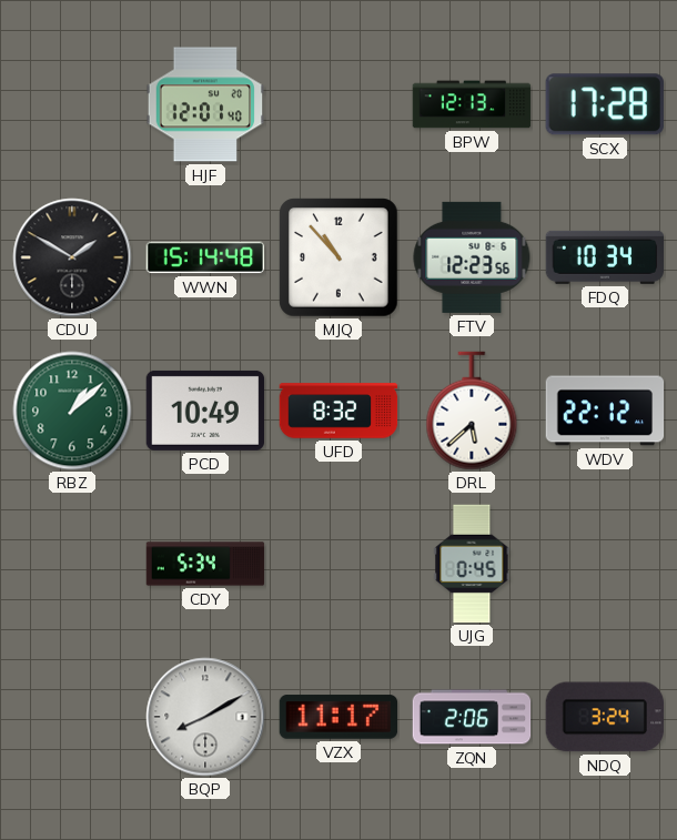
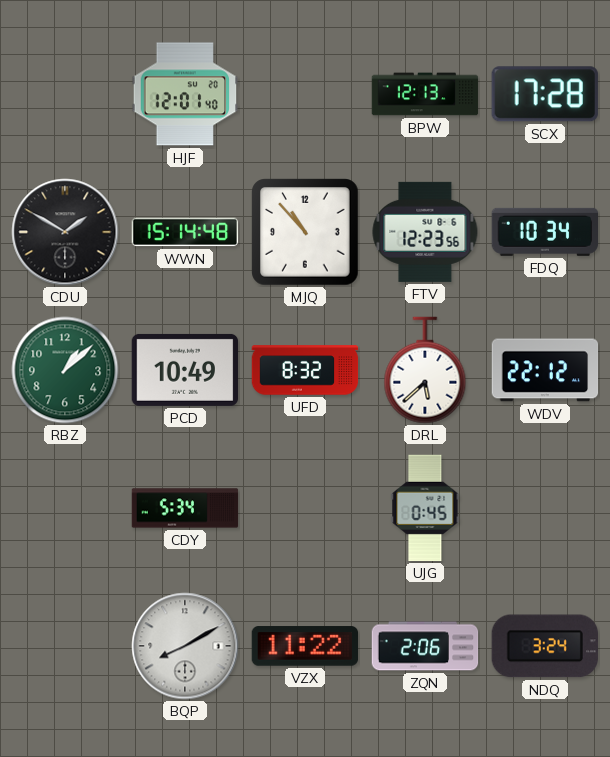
VZX: 11:17 -> 11:22
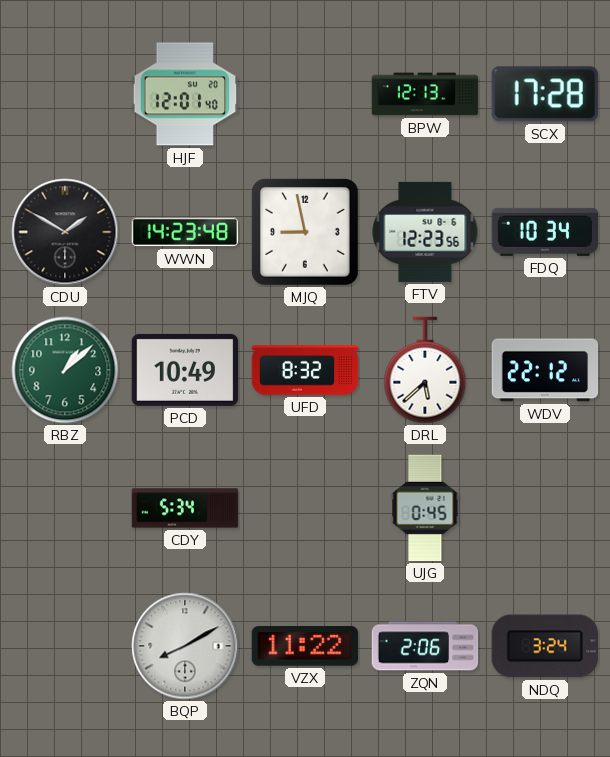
WWN: 15:14 -> 14:23
MJQ: 10:53 -> 8:58
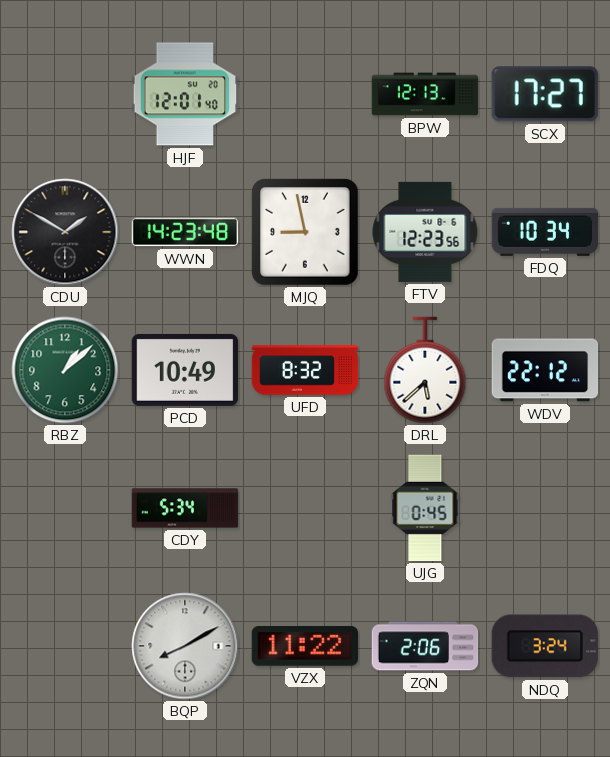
SCX: 17:28 -> 17:27
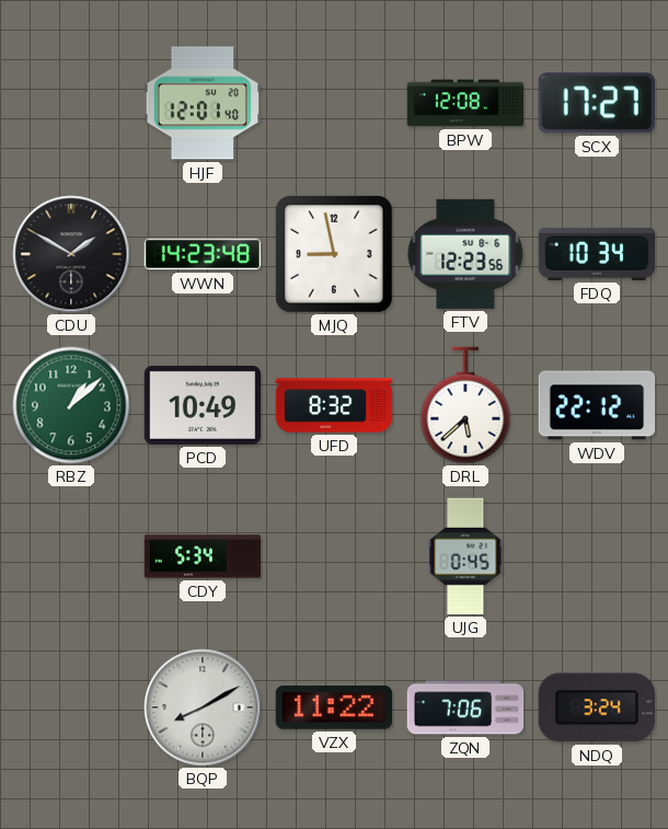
BPW: 12:13 -> 12:08
ZQN: 2:06 -> 7:06
